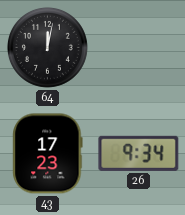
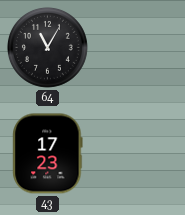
64: 12:02 -> 11:05
26: 9:34 -> none
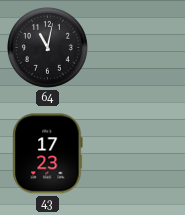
64: 11:05 -> 11:02
